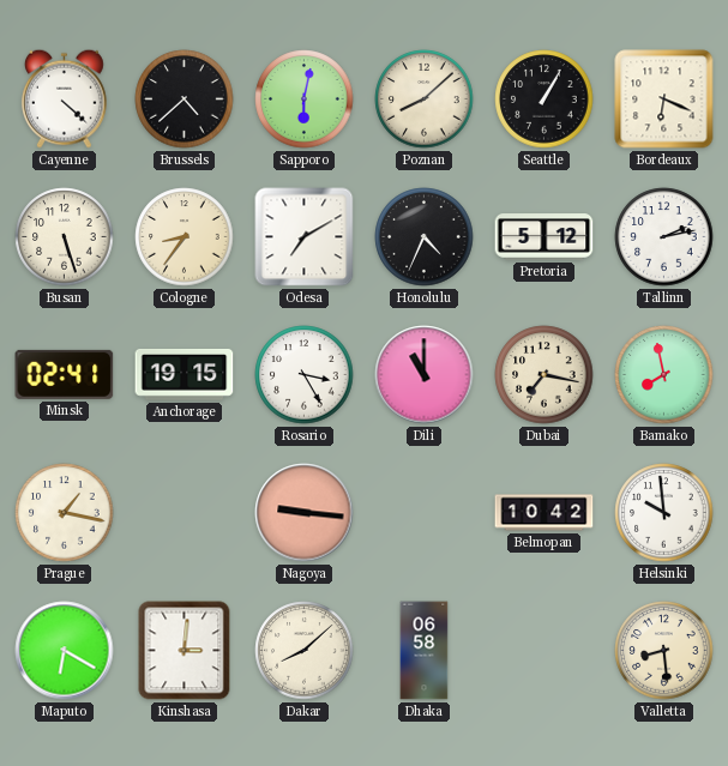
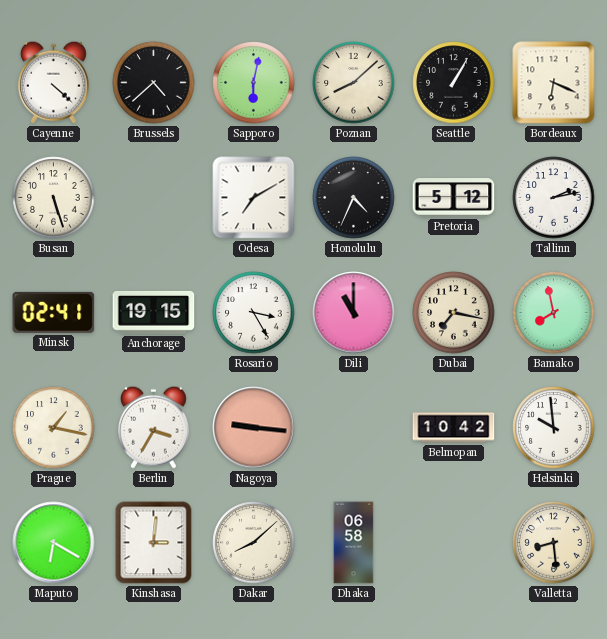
Cologne: 8:36 -> none
Berlin: none -> 3:35
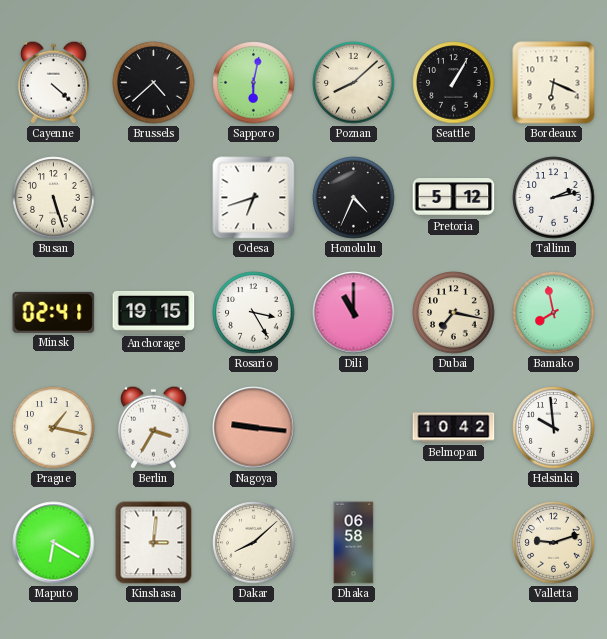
Odesa: 7:10 -> 6:42
Valletta: 8:29 -> 9:12
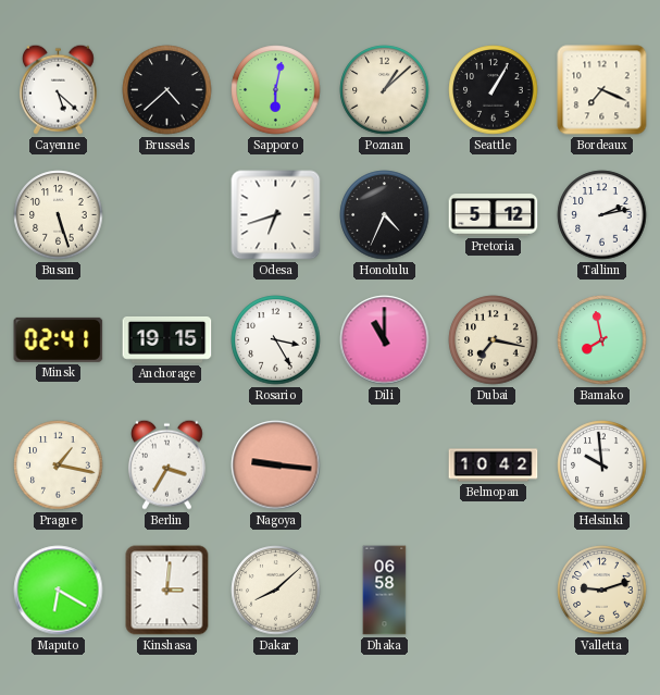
Cayenne: 4:22 -> 5:22
Poznan: 8:08 -> 1:08
Bordeaux: 6:19 -> 7:19
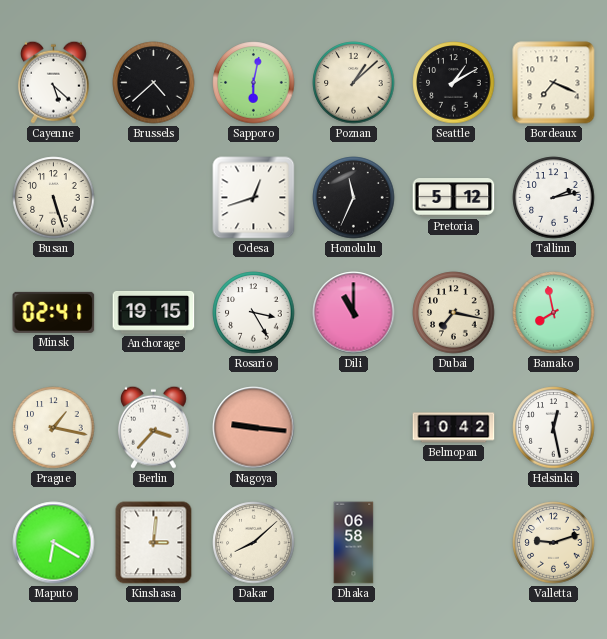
Seattle: 1:05 -> 1:10
Odesa: 6:42 -> 12:42
Honolulu: 4:34 -> 11:34
Berlin: 3:35 -> 3:37
Helsinki: 9:59 -> 12:28
